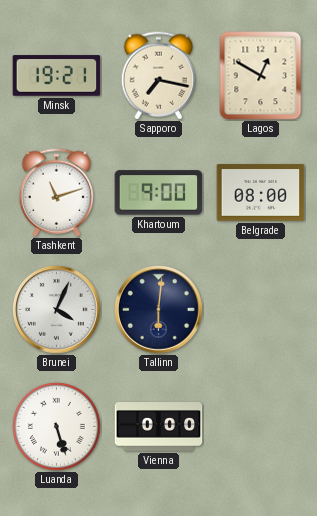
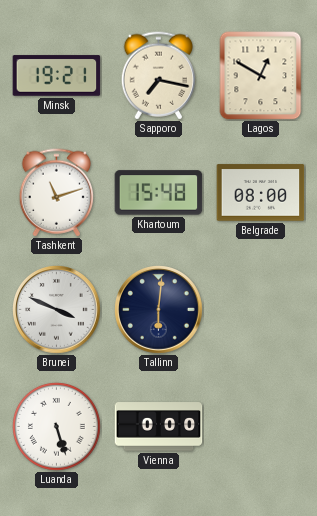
Khartoum: 9:00 -> 15:48
Brunei: 4:04 -> 3:49
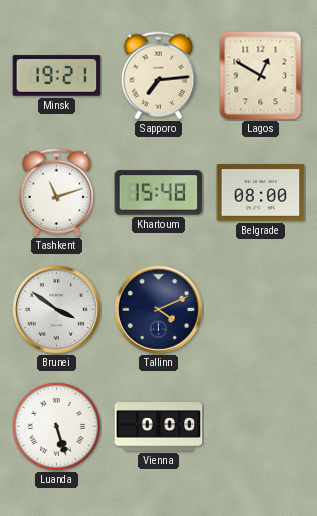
Sapporo: 7:17 -> 7:14
Brunei: 3:49 -> 3:51
Tallinn: 6:01 -> 4:11
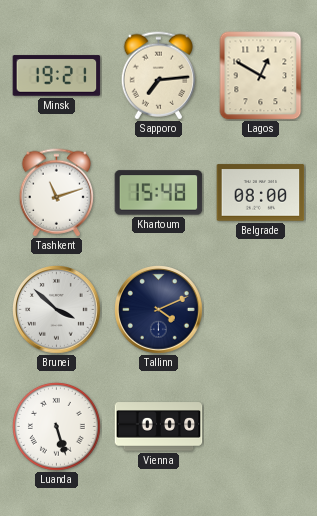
Brunei: 3:51 -> 3:52
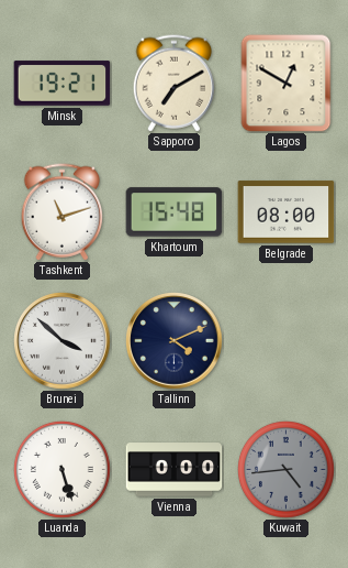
Sapporo: 7:14 -> 7:10
Kuwait: none -> 4:44
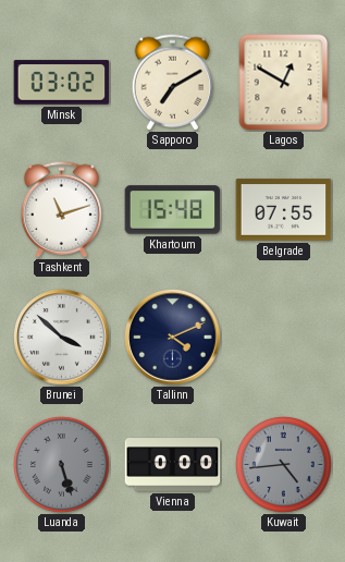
Minsk: 19:21 -> 03:02
Belgrade: 08:00 -> 07:55
Luanda dial: white -> grey
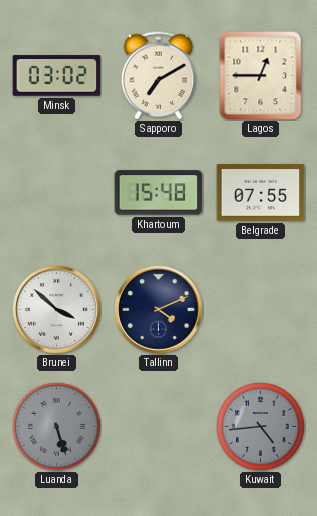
Lagos: 12:50 -> 12:45
Tashkent: 11:12 -> none
Vienna: 0:00 -> none
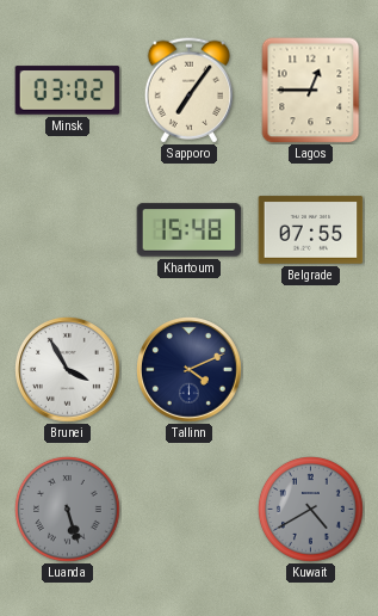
Sapporo: 7:10 -> 7:06
Brunei: 3:52 -> 3:55
Kuwait: 4:44 -> 4:40
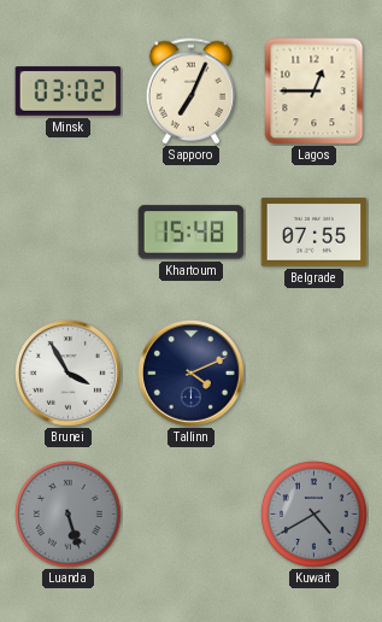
Sapporo: 7:06 -> 7:04
